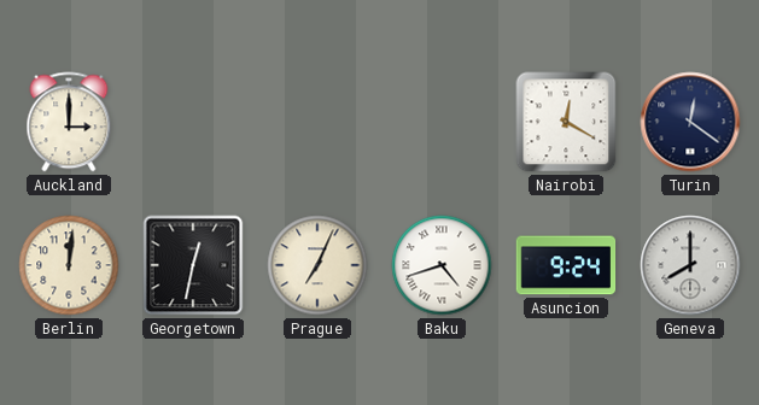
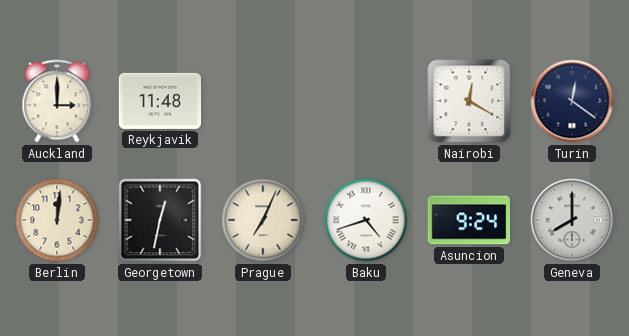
Reykjavik: none -> 11:48
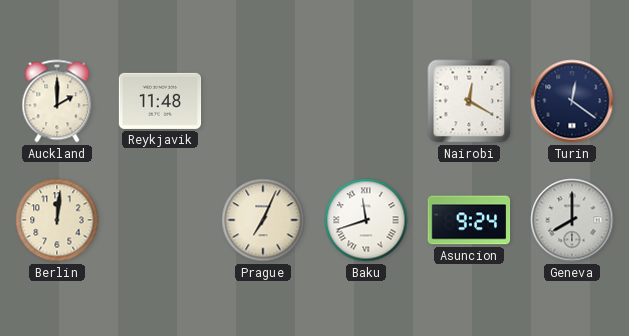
Auckland: 3:00 -> 2:00
Georgetown: 12:32 -> none
Baku: 4:42 -> 11:42
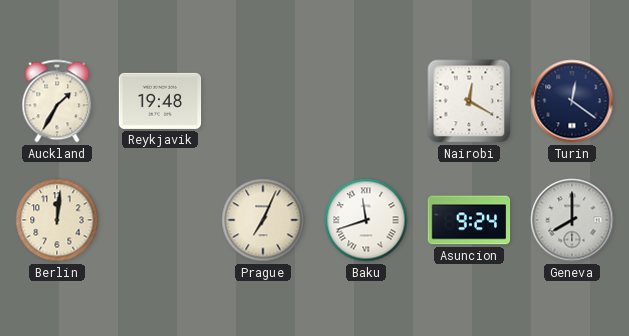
Auckland: 2:00 -> 1:35
Reykjavik: 11:48 -> 19:48
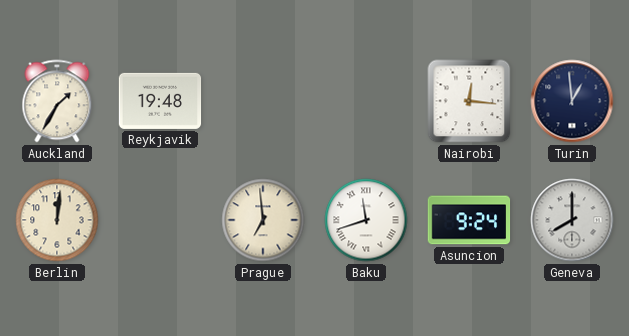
Nairobi: 12:20 -> 12:16
Turin: 12:21 -> 12:59
Prague: 7:04 -> 6:59
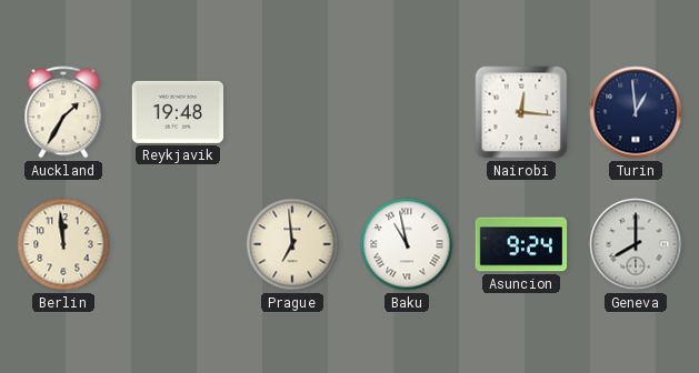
Berlin: 12:01 -> 11:59
Baku: 11:42 -> 10:58
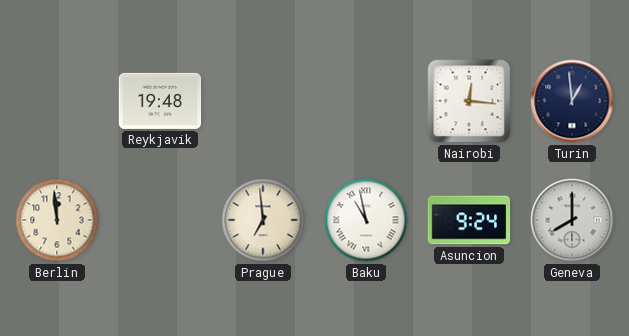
Auckland: 1:35 -> none
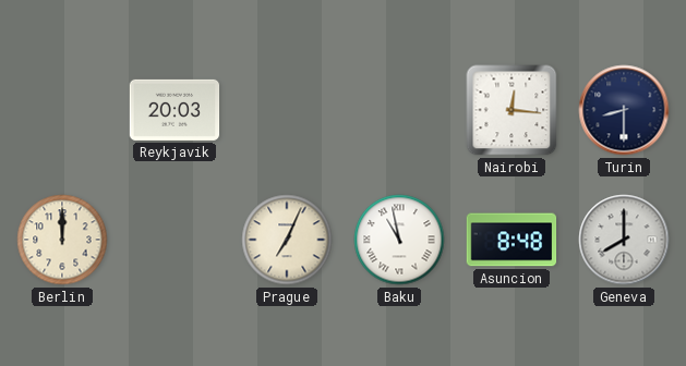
Reykjavik: 19:48 -> 20:03
Turin: 12:59 -> 8:30
Berlin: 11:59 -> 12:00
Prague: 6:59 -> 7:04
Asuncion: 9:24 -> 8:48
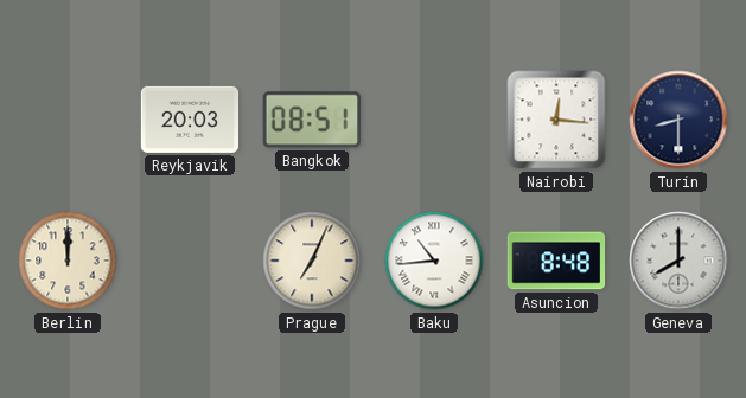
Bangkok: none -> 08:51
Baku: 10:58 -> 10:44
